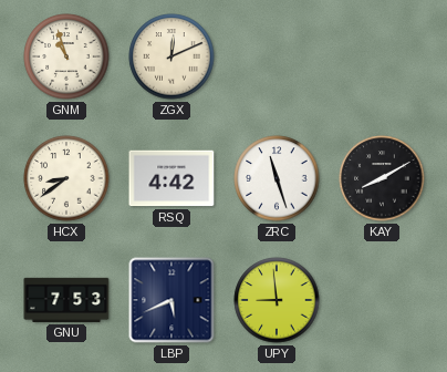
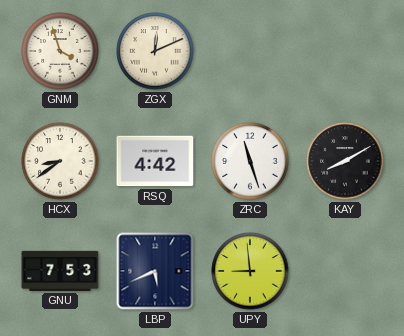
GNM: 10:57 -> 3:57
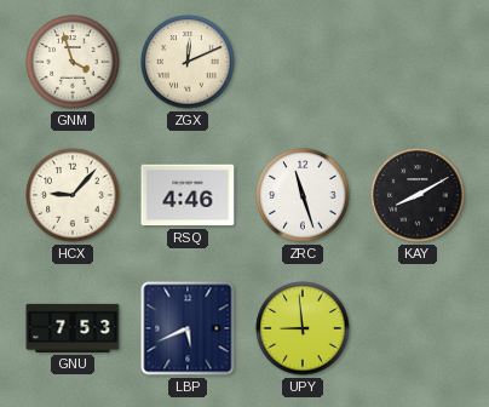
HCX: 8:39 -> 9:07
RSQ: 4:42 -> 4:46
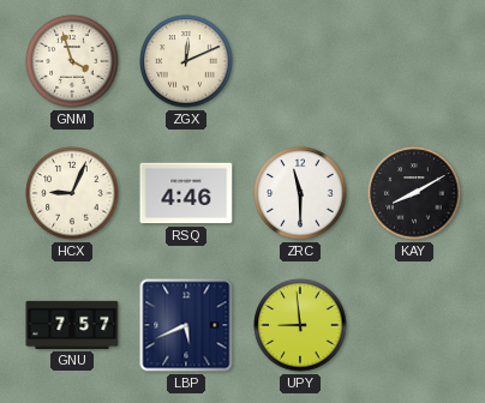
HCX: 9:07 -> 9:04
ZRC: 11:27 -> 11:30
GNU: 7:53 -> 7:57
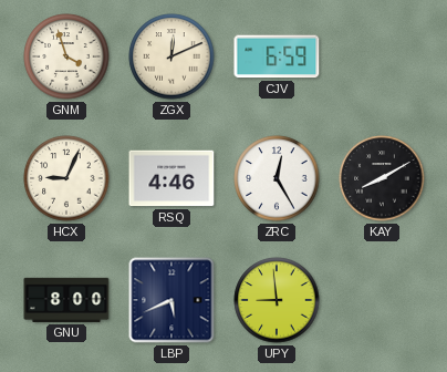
CJV: none -> 6:59
ZRC: 11:30 -> 12:25
GNU: 7:57 -> 8:00
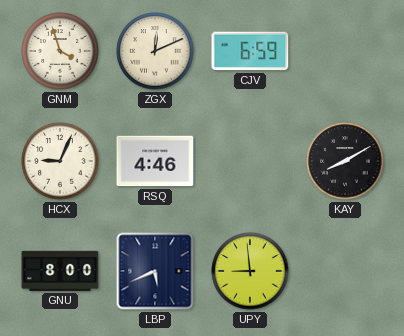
ZRC: 12:25 -> none
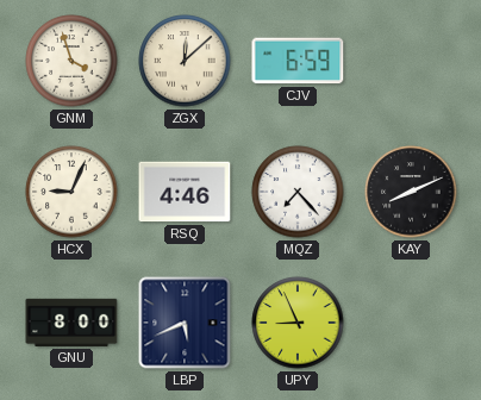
ZGX: 12:11 -> 12:08
MQZ: none -> 7:23
KAY: 8:10 -> 8:11
UPY: 8:59 -> 8:56
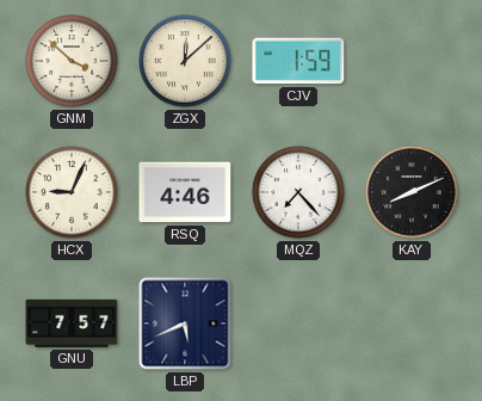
GNM: 3:57 -> 3:52
CJV: 6:59 -> 1:59
GNU: 8:00 -> 7:57
UPY: 8:56 -> none
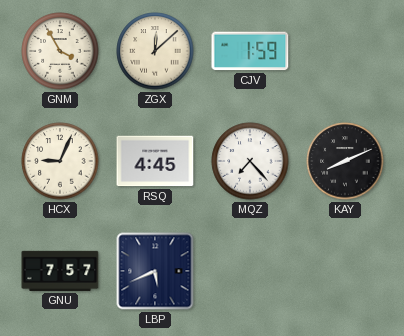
GNM: 3:52 -> 3:55
RSQ: 4:46 -> 4:45
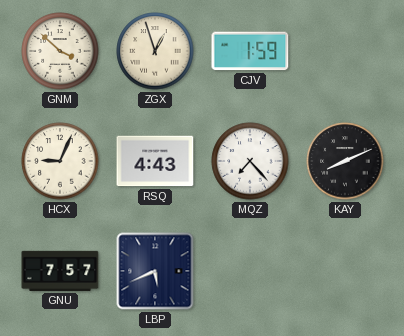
GNM: 3:55 -> 3:52
ZGX: 12:08 -> 12:57
RSQ: 4:45 -> 4:43
